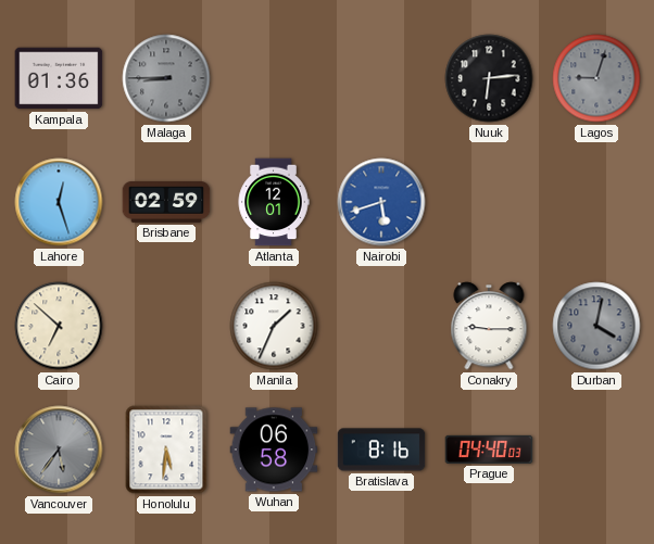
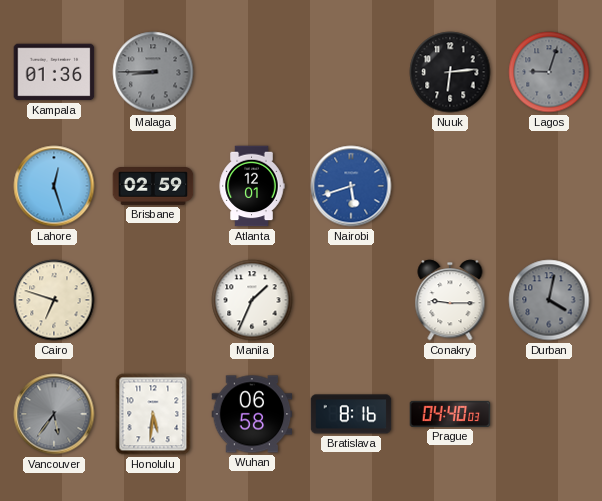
Cairo: 6:52 -> 6:48
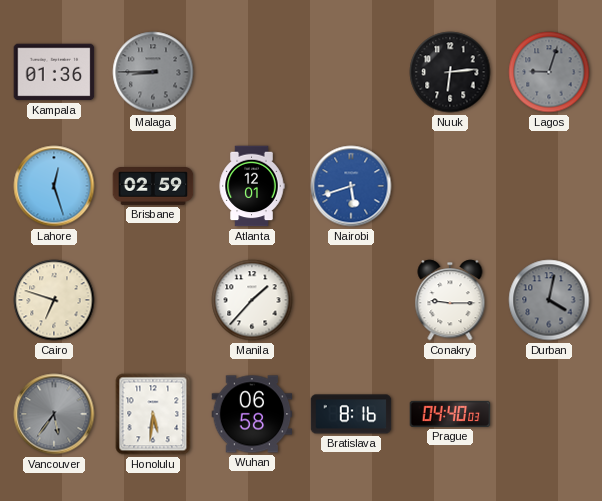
Manila: 1:34 -> 1:37
